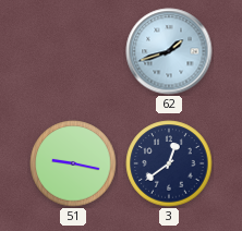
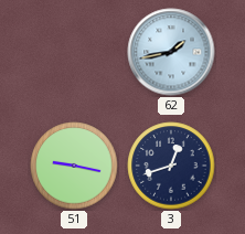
62: 1:42 -> 1:43
3: 12:39 -> 12:42
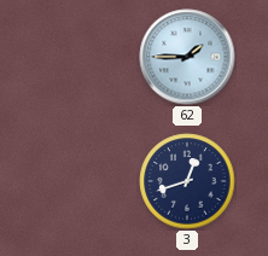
62: 1:43 -> 1:45
51: 9:17 -> none
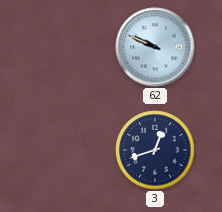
62: 1:45 -> 9:49
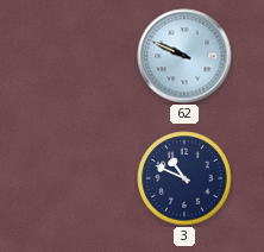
3: 12:42 -> 10:49
